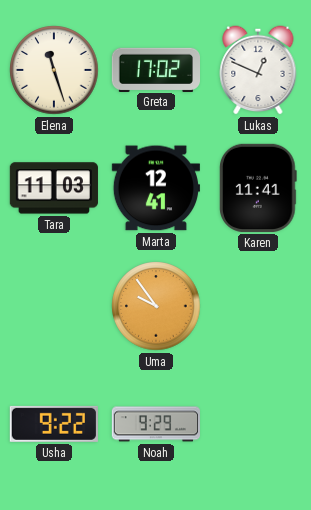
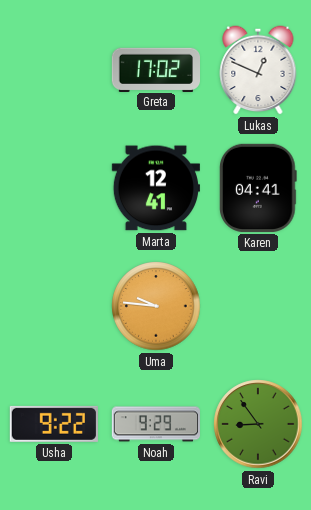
Elena: 11:27 -> none
Tara: 11:03 -> none
Karen: 11:41 -> 04:41
Uma: 9:54 -> 9:46
Ravi: none -> 8:54
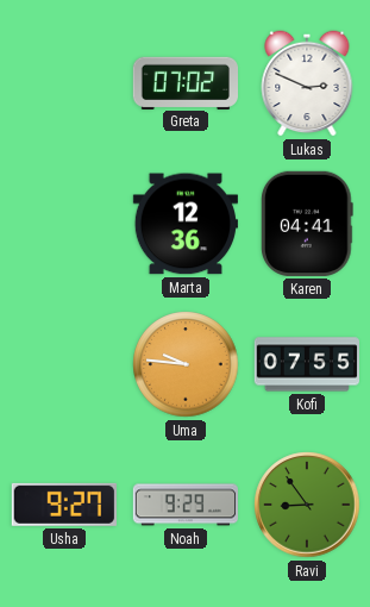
Greta: 17:02 -> 07:02
Lukas: 12:49 -> 2:49
Marta: 12:41 -> 12:36
Kofi: none -> 07:55
Usha: 9:22 -> 9:27
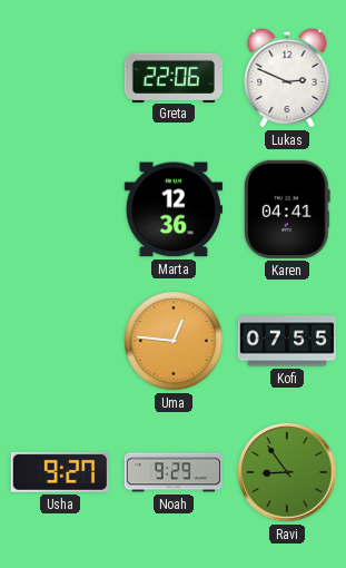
Greta: 07:02 -> 22:06
Uma: 9:46 -> 12:46
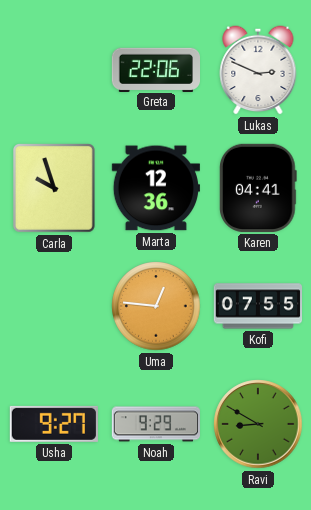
Carla: none -> 9:57
Ravi: 8:54 -> 8:50
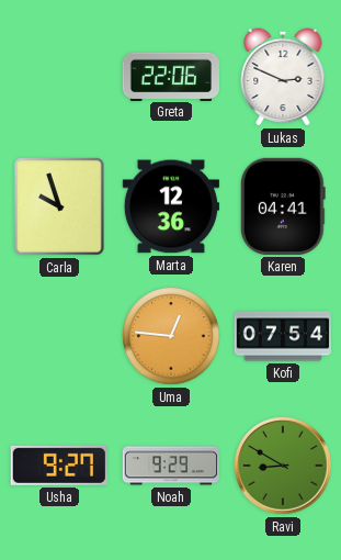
Kofi: 07:55 -> 07:54
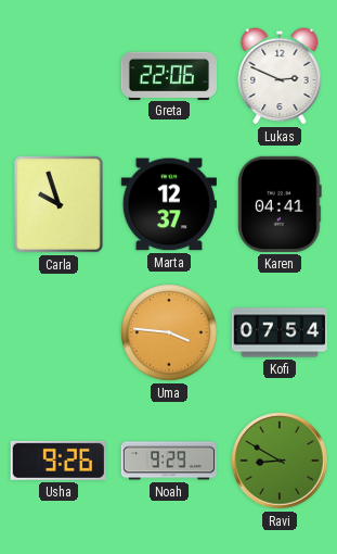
Marta: 12:36 -> 12:37
Uma: 12:46 -> 3:46
Usha: 9:27 -> 9:26
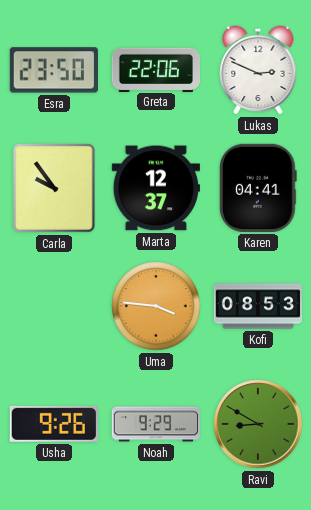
Esra: none -> 23:50
Carla: 9:57 -> 9:54
Kofi: 07:54 -> 08:53
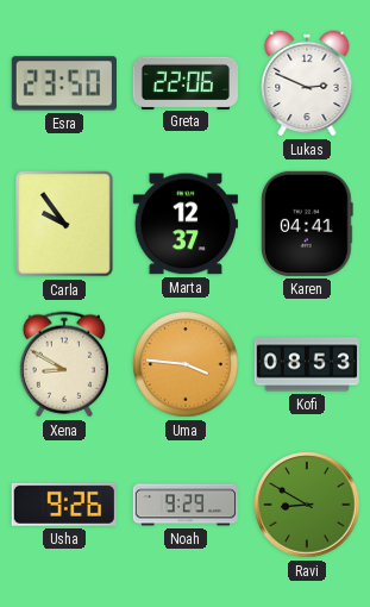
Xena: none -> 8:50
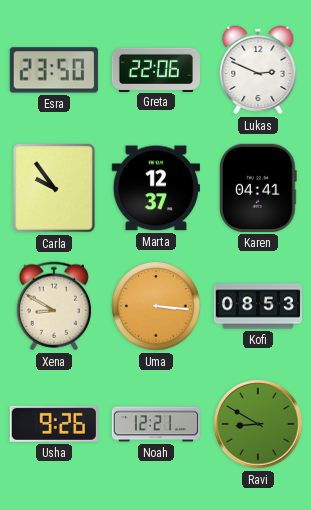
Uma: 3:46 -> 3:16
Noah: 9:29 -> 12:21
